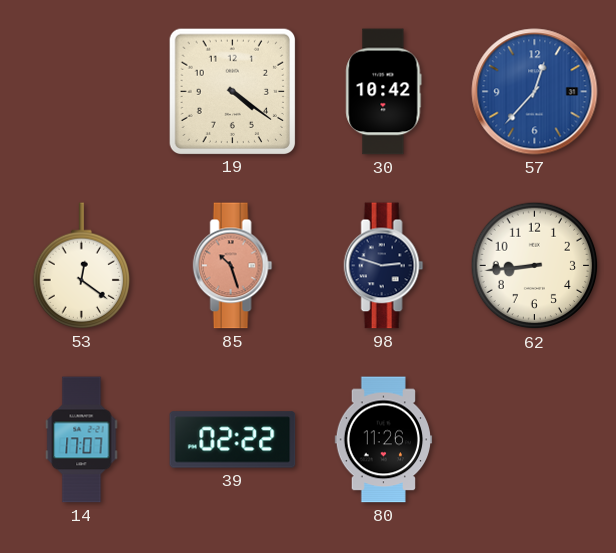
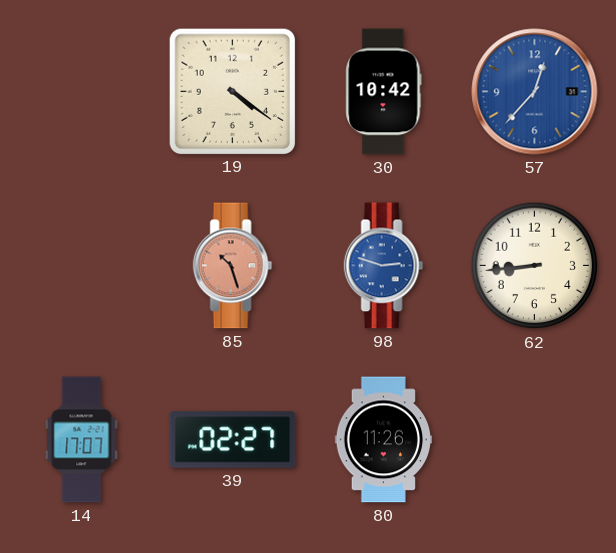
53: 12:21 -> none
98 dial: navy -> blue
39: 02:22 -> 02:27
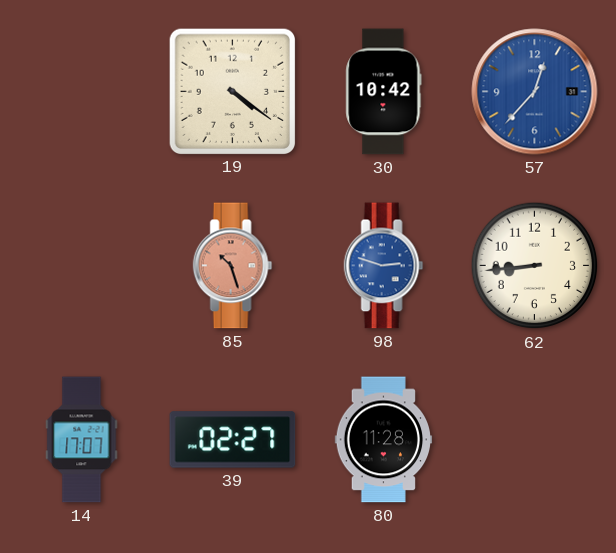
80: 11:26 -> 11:28
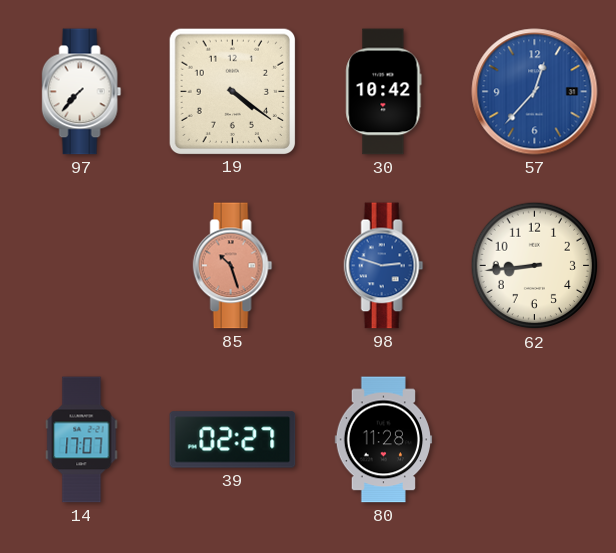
97: none -> 7:37
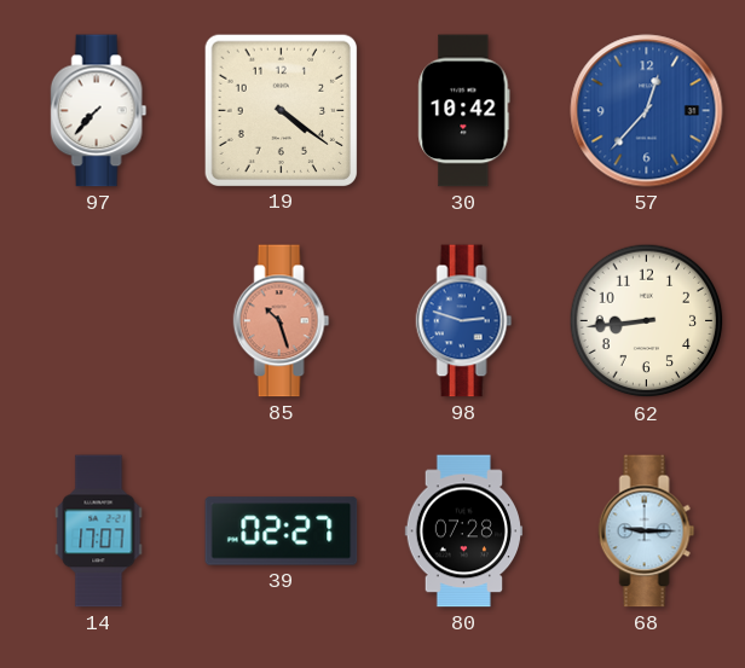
80: 11:28 -> 07:28
68: none -> 9:15
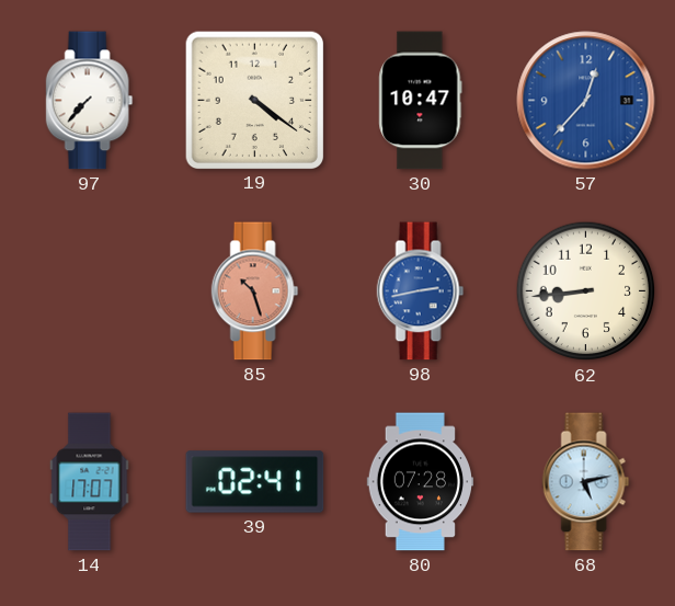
30: 10:42 -> 10:47
98: 2:48 -> 2:43
39: 02:27 -> 02:41
68: 9:15 -> 5:13
